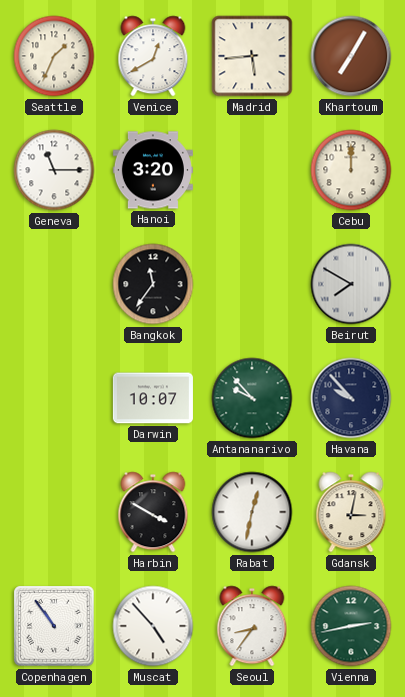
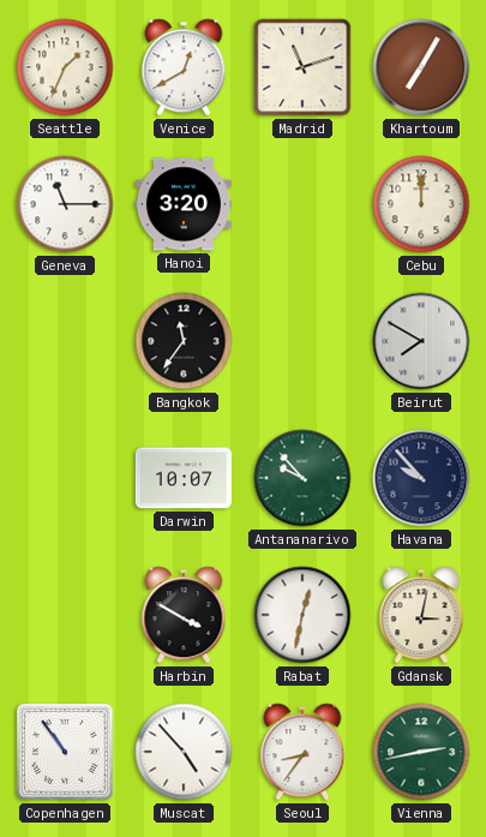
Madrid: 5:44 -> 11:12
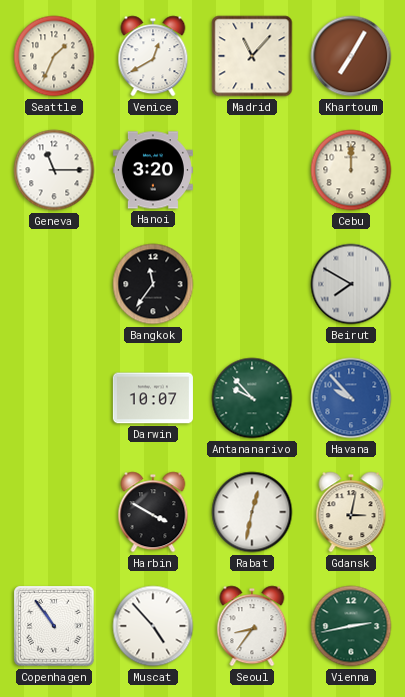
Madrid: 11:12 -> 11:07
Havana dial: navy -> blue
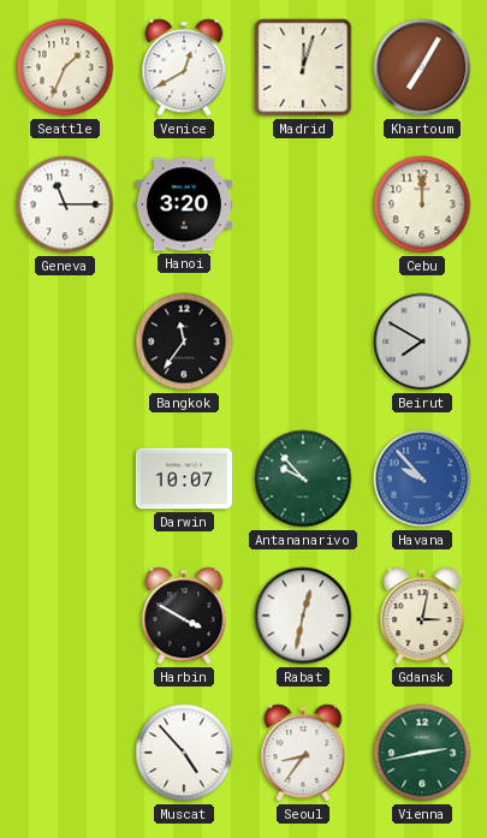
Madrid: 11:07 -> 12:03
Copenhagen: 10:54 -> none
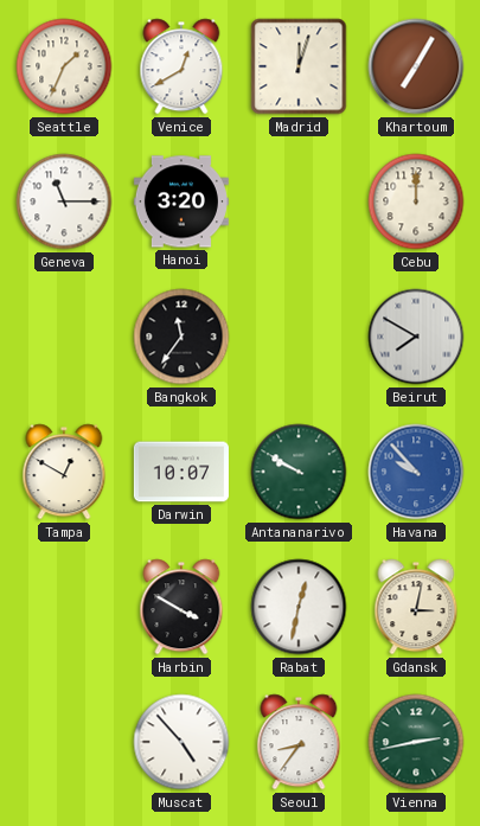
Tampa: none -> 12:50
Antananarivo: 9:53 -> 9:50
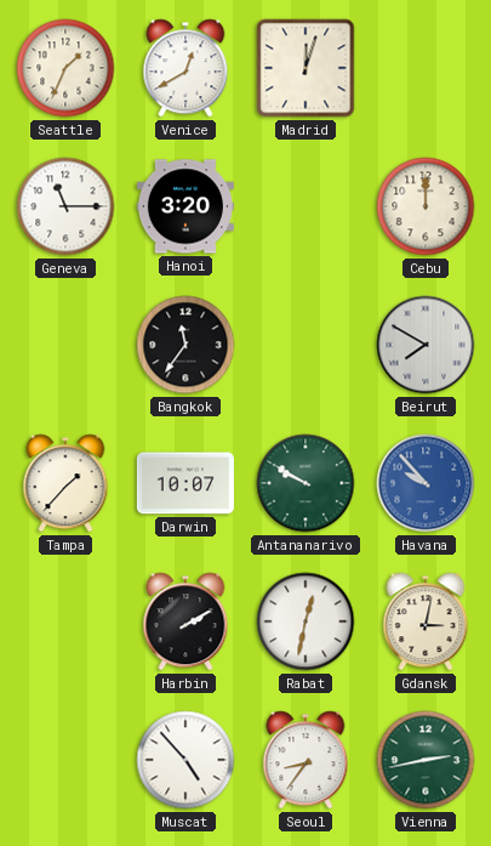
Khartoum: 7:05 -> none
Tampa: 12:50 -> 1:37
Harbin: 3:50 -> 2:10
